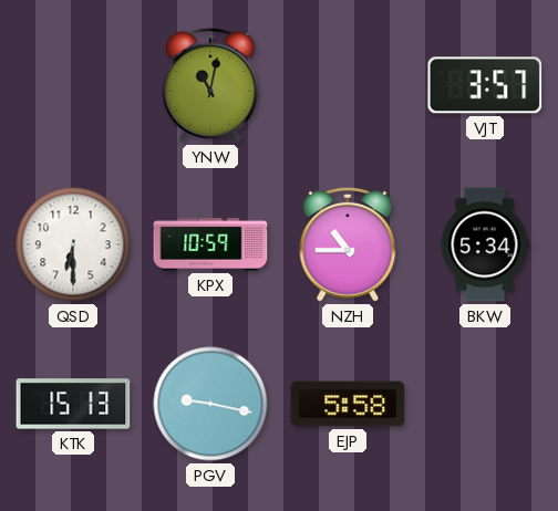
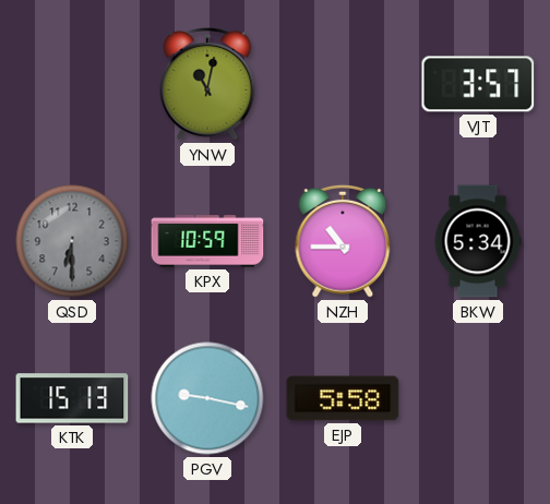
QSD dial: white -> grey
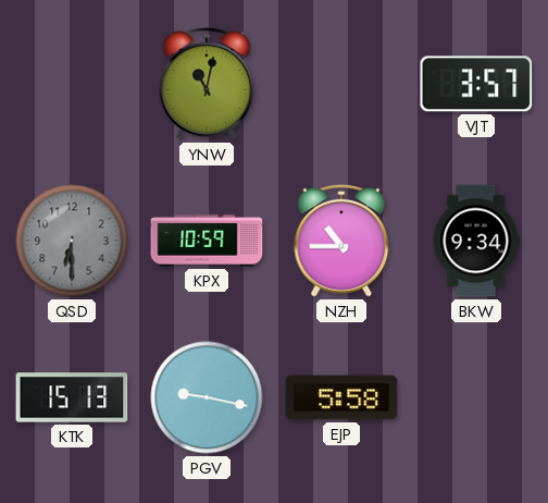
BKW: 5:34 -> 9:34
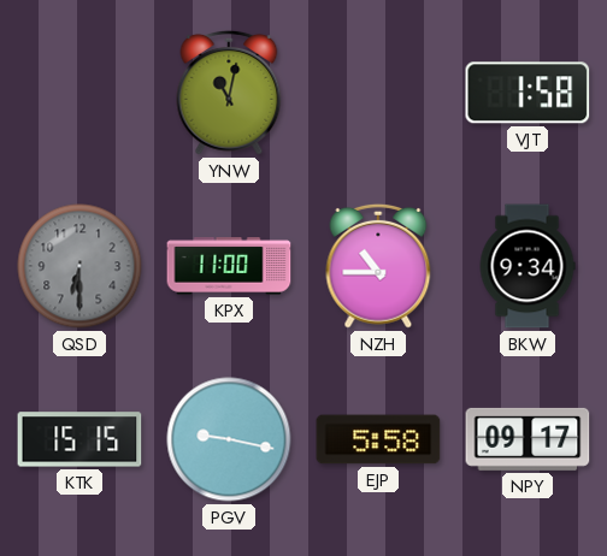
VJT: 3:57 -> 1:58
KPX: 10:59 -> 11:00
KTK: 15:13 -> 15:15
NPY: none -> 09:17
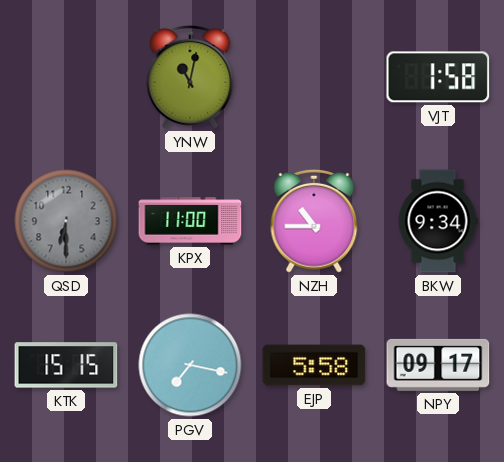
PGV: 9:17 -> 7:17
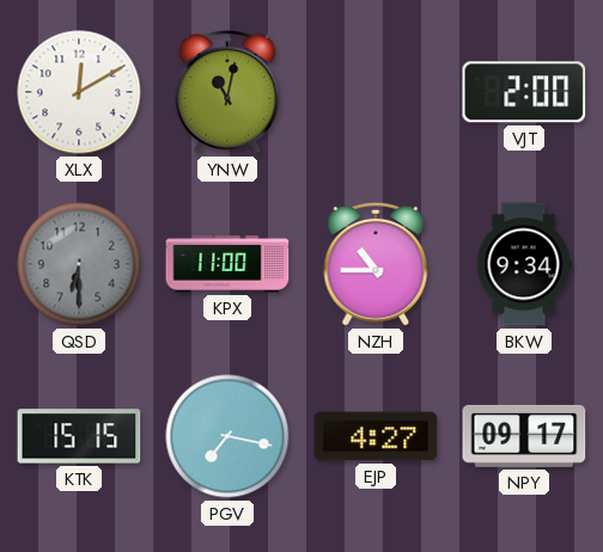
XLX: none -> 12:10
VJT: 1:58 -> 2:00
EJP: 5:58 -> 4:27
